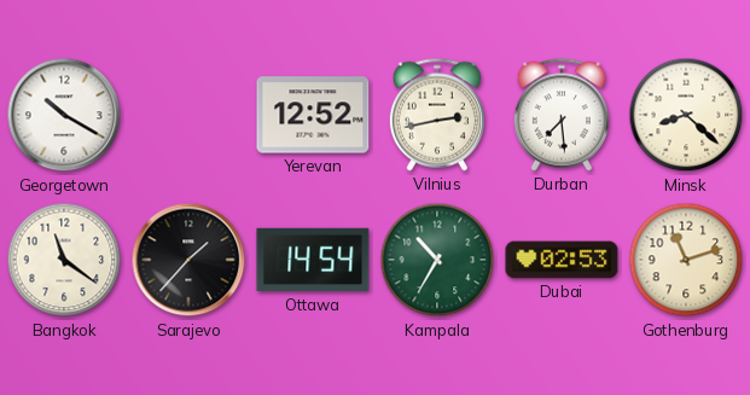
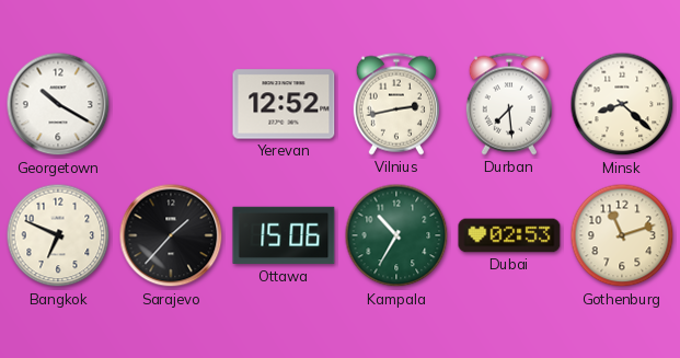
Bangkok: 11:21 -> 6:49
Ottawa: 14:54 -> 15:06
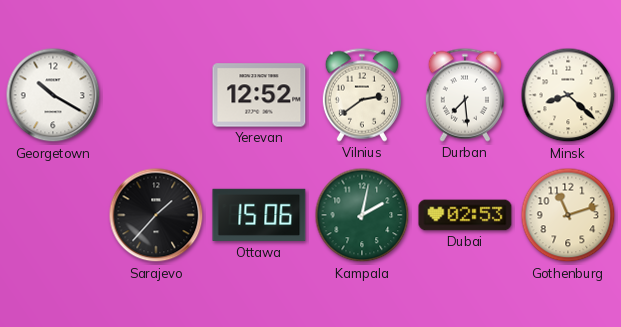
Vilnius: 2:43 -> 2:39
Bangkok: 6:49 -> none
Kampala: 10:35 -> 2:02
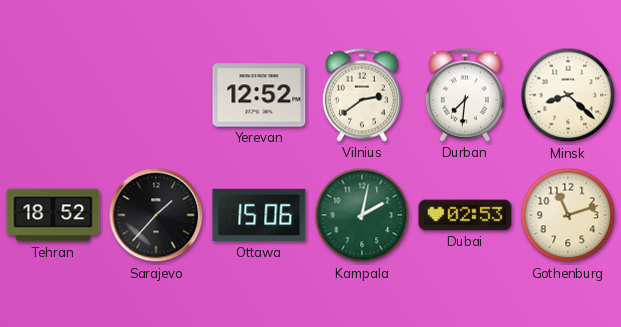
Georgetown: 10:20 -> none
Durban: 7:29 -> 7:31
Tehran: none -> 18:52
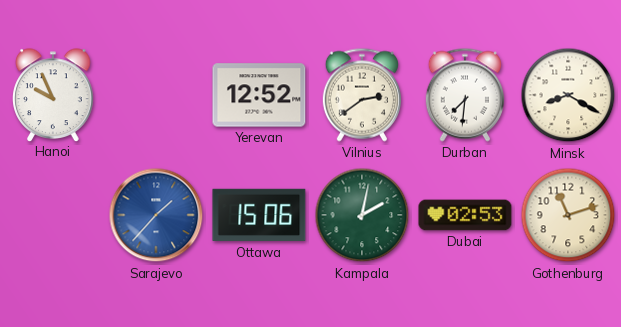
Hanoi: none -> 9:56
Minsk: 8:22 -> 8:20
Tehran: 18:52 -> none
Sarajevo dial: black -> blue
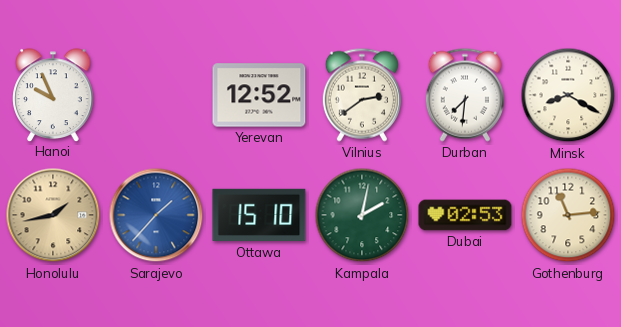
Honolulu: none -> 1:43
Ottawa: 15:06 -> 15:10
Gothenburg: 11:12 -> 11:14
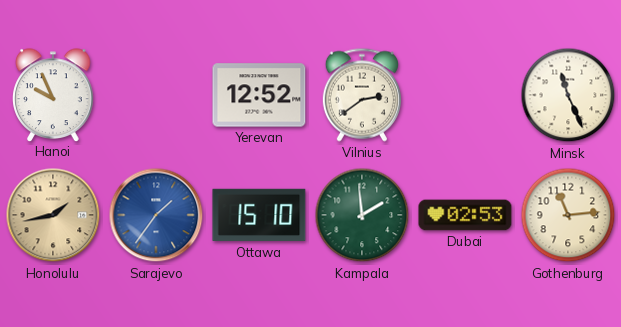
Durban: 7:31 -> none
Minsk: 8:20 -> 11:26
Sarajevo: 1:37 -> 1:36
Kampala: 2:02 -> 1:59
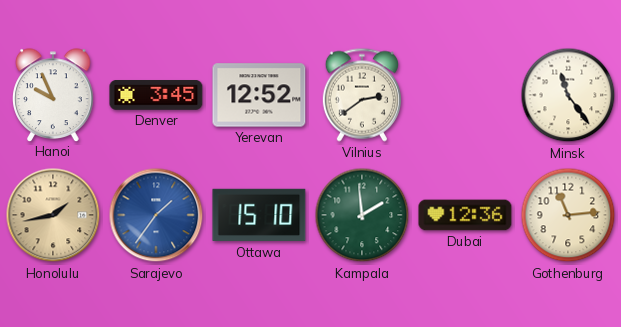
Denver: none -> 3:45
Minsk: 11:26 -> 11:24
Dubai: 02:53 -> 12:36
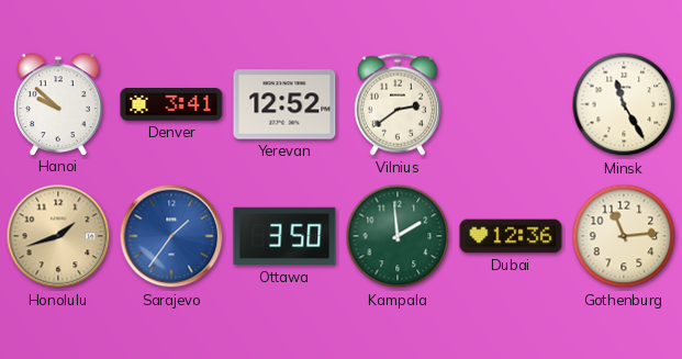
Hanoi: 9:56 -> 9:52
Denver: 3:45 -> 3:41
Minsk: 11:24 -> 11:25
Honolulu: 1:43 -> 1:42
Ottawa: 15:10 -> 3:50
